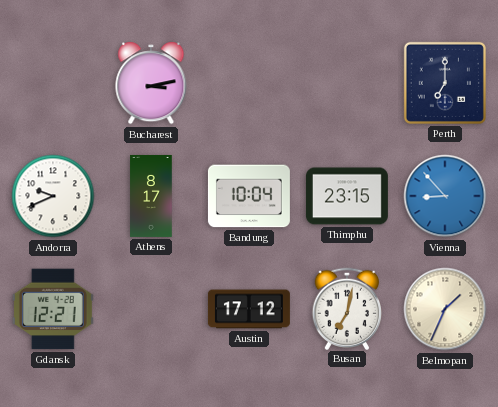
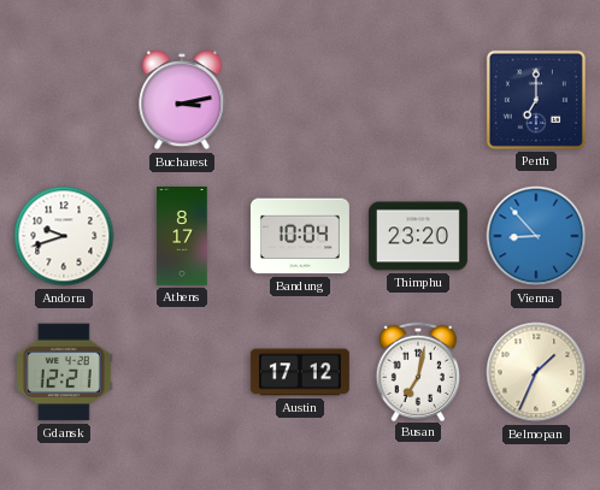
Andorra: 9:41 -> 9:42
Thimphu: 23:15 -> 23:20
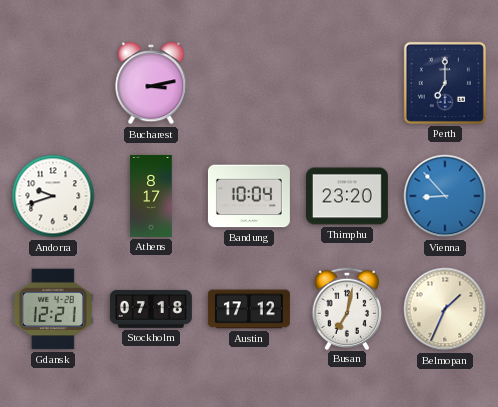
Stockholm: none -> 07:18
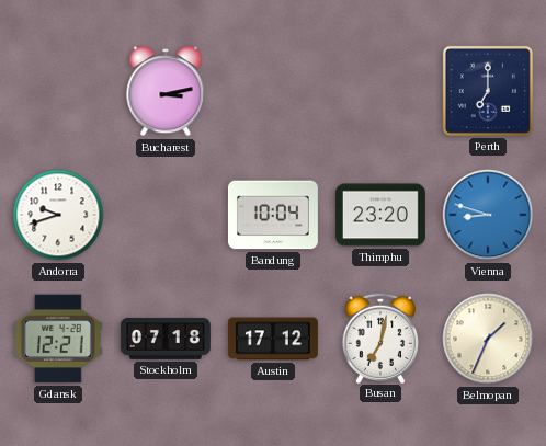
Athens: 8:17 -> none
Vienna: 8:53 -> 8:48
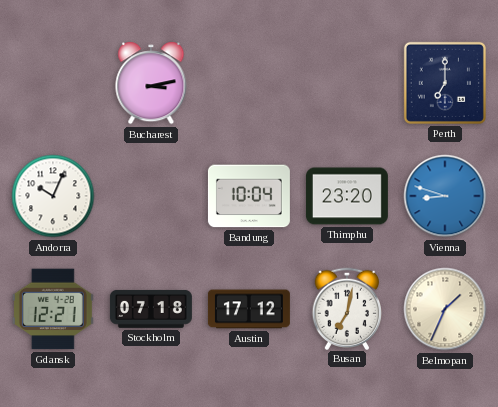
Andorra: 9:42 -> 10:04
